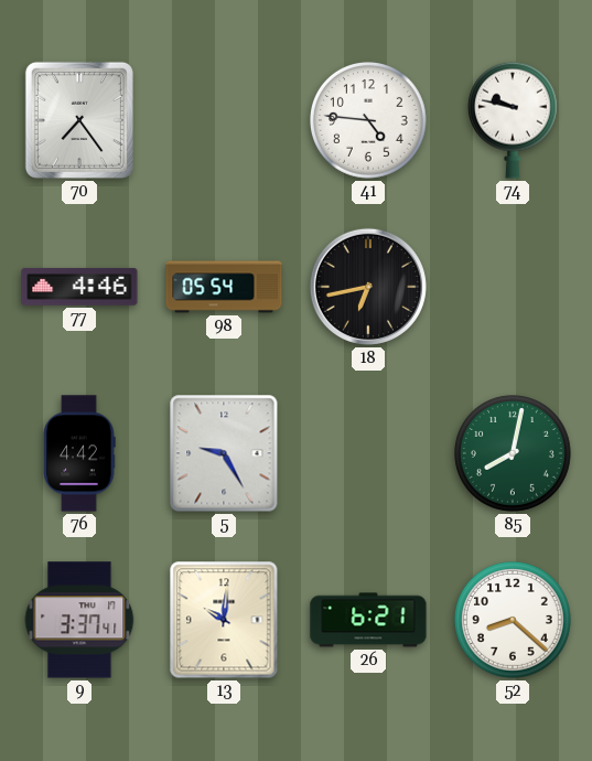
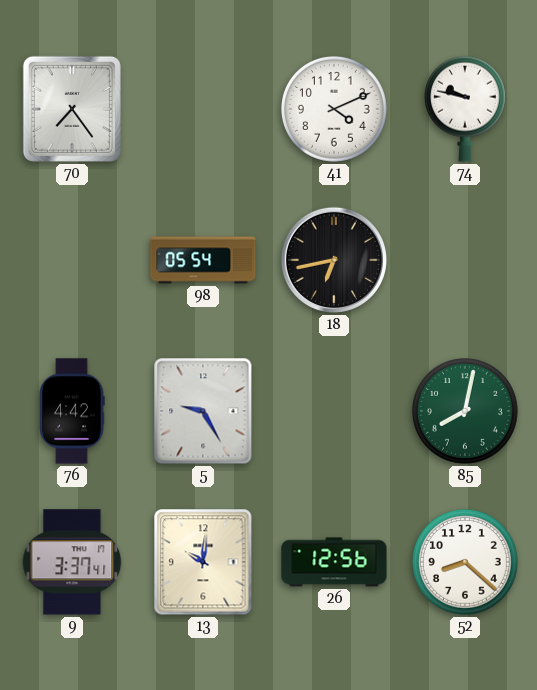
41: 4:46 -> 4:11
77: 4:46 -> none
26: 6:21 -> 12:56
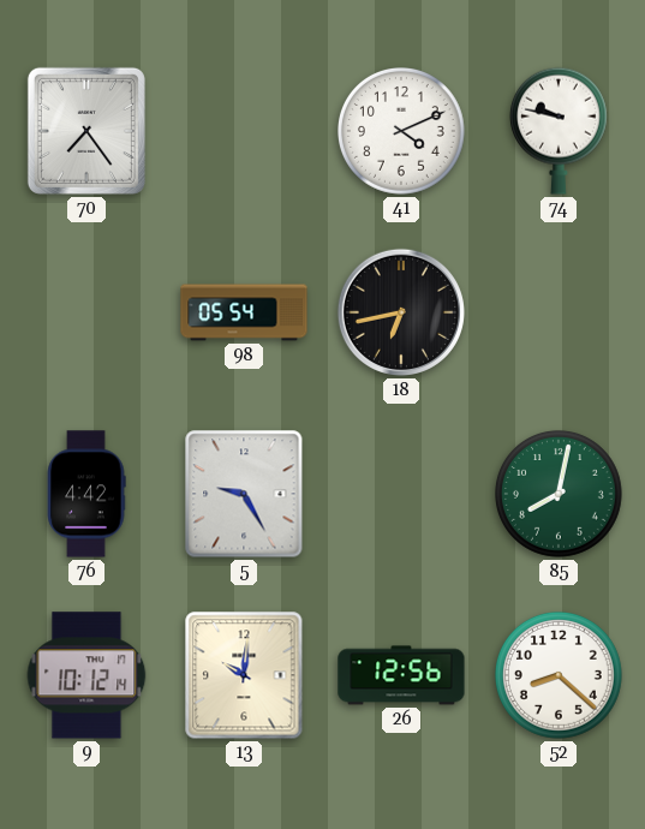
9: 3:37 -> 10:12
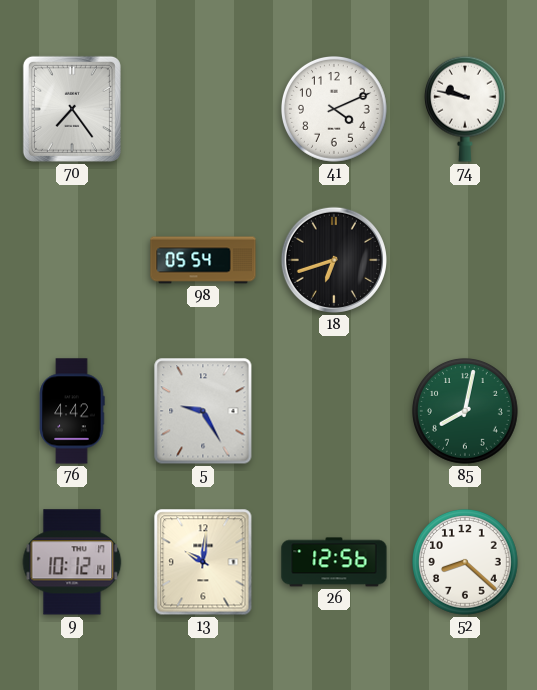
18: 6:43 -> 6:42
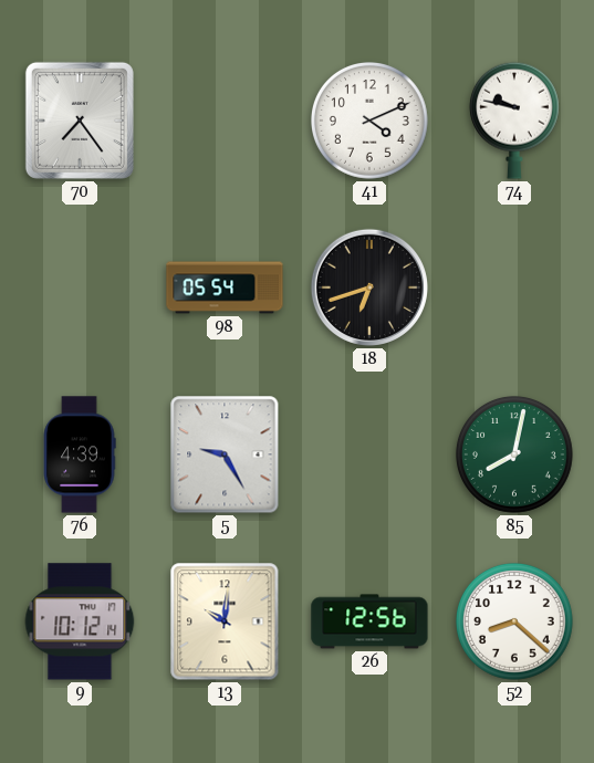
76: 4:42 -> 4:39
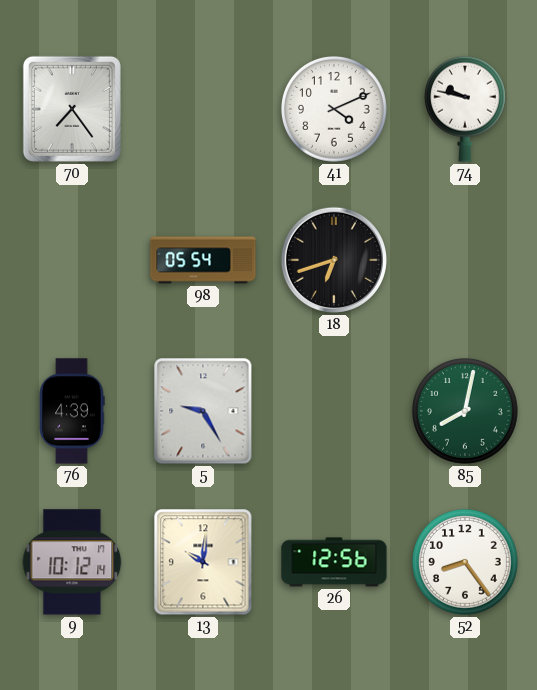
52: 8:22 -> 8:24
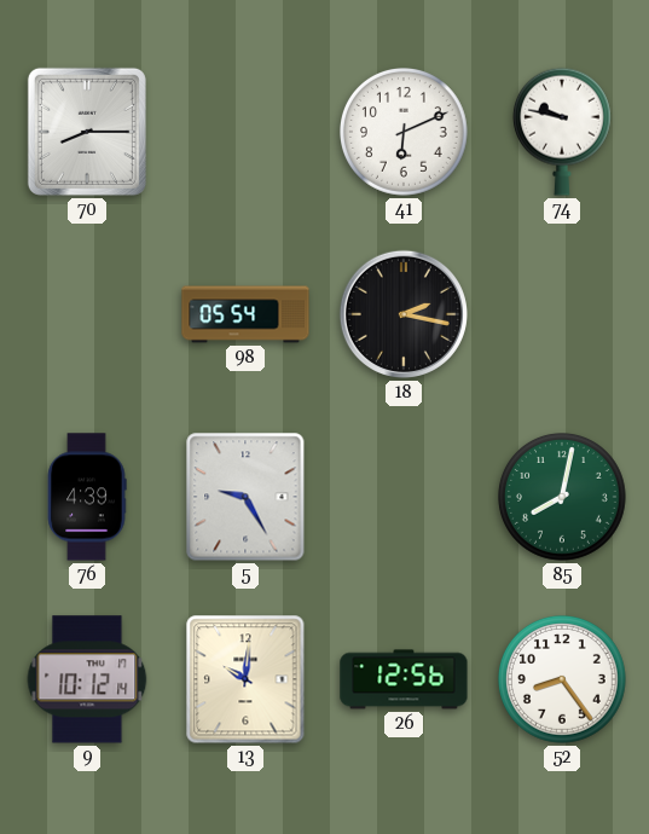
70: 7:24 -> 8:15
41: 4:11 -> 6:11
18: 6:42 -> 2:17
